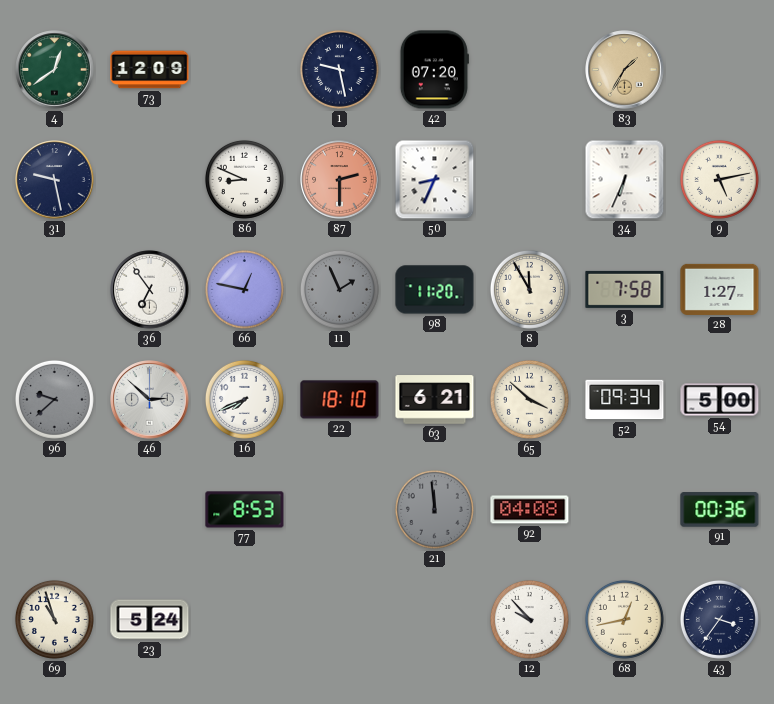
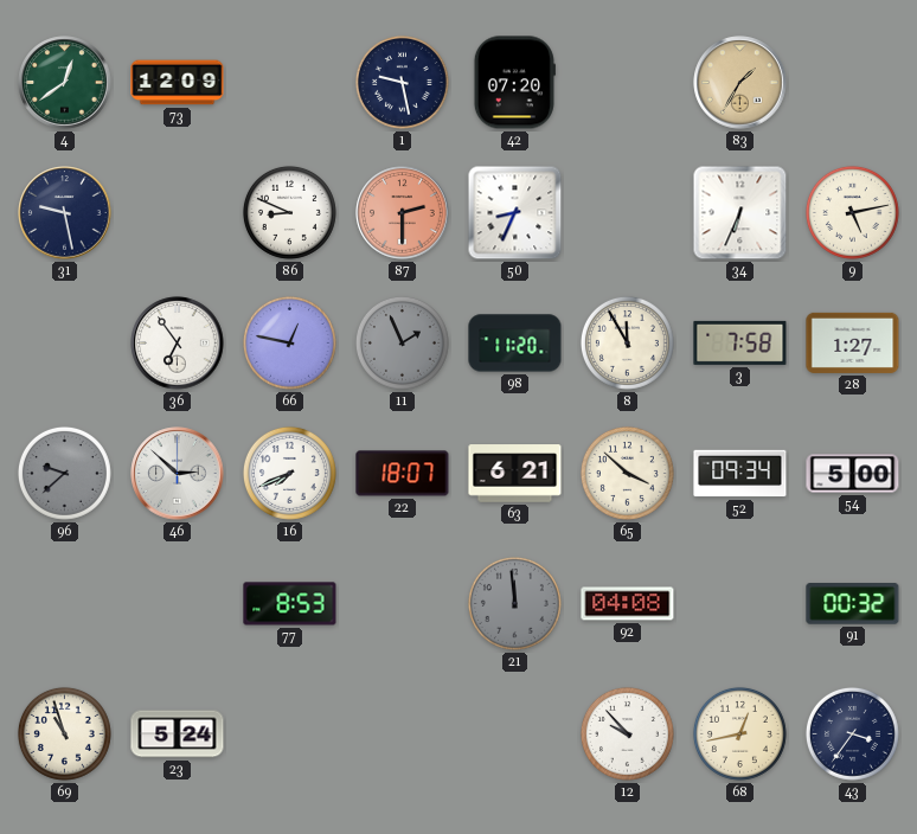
22: 18:10 -> 18:07
91: 00:36 -> 00:32
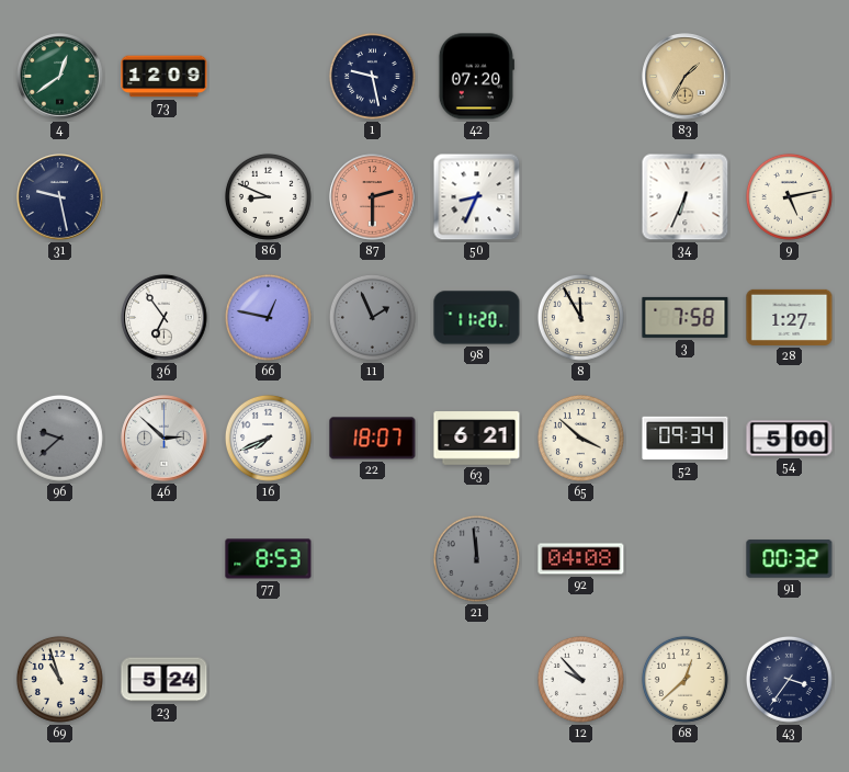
68: 12:43 -> 12:38
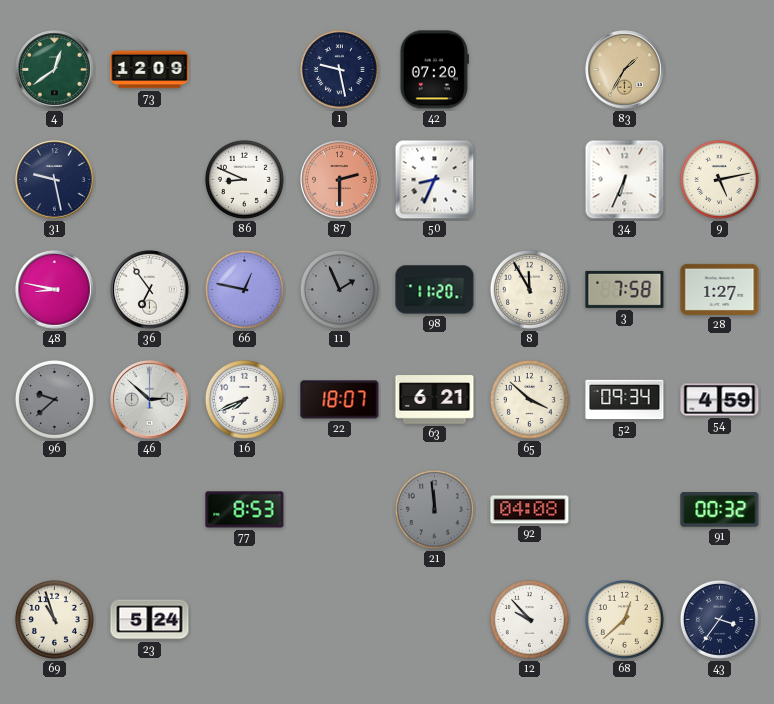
48: none -> 8:47
54: 5:00 -> 4:59
